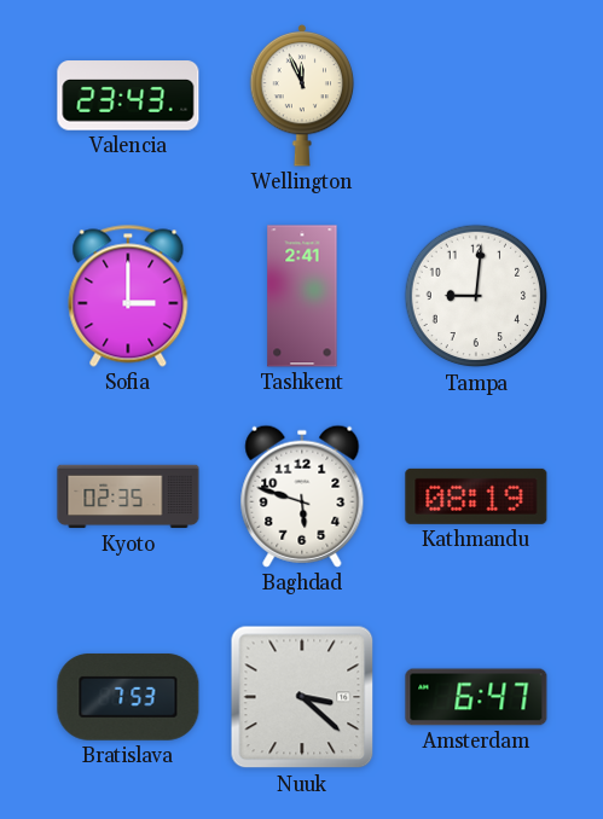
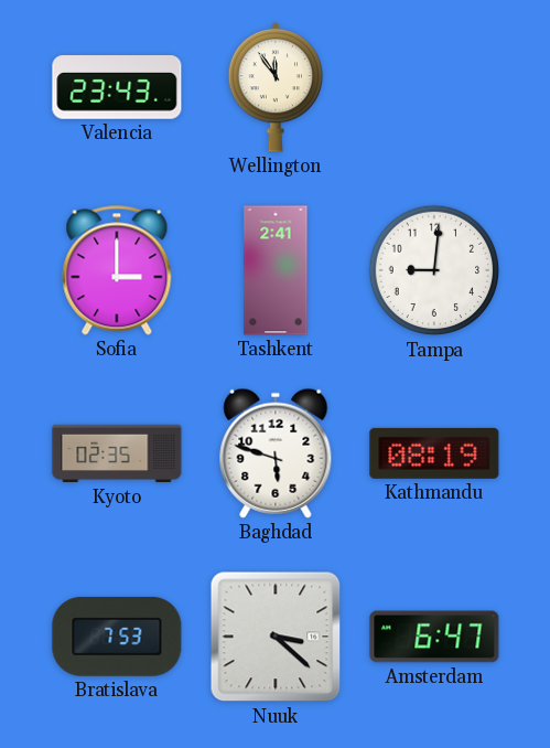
Wellington: 11:56 -> 11:54
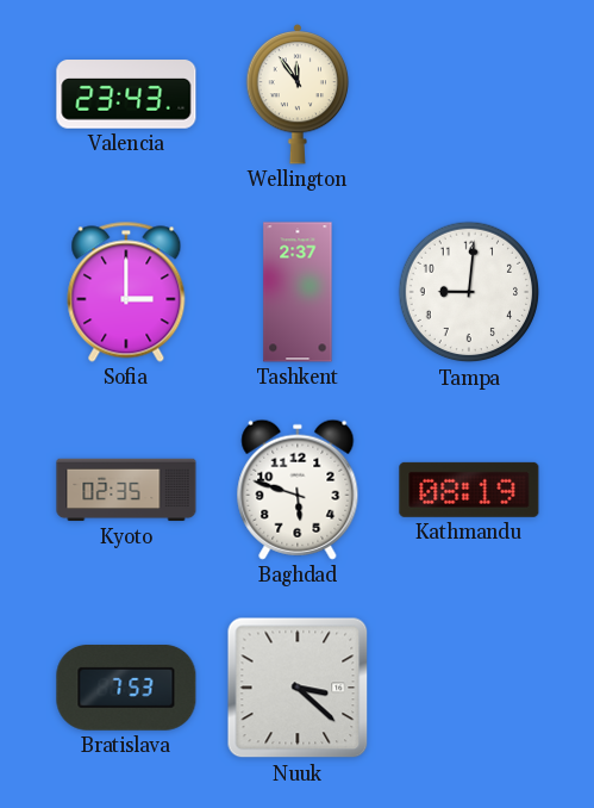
Tashkent: 2:41 -> 2:37
Amsterdam: 6:47 -> none
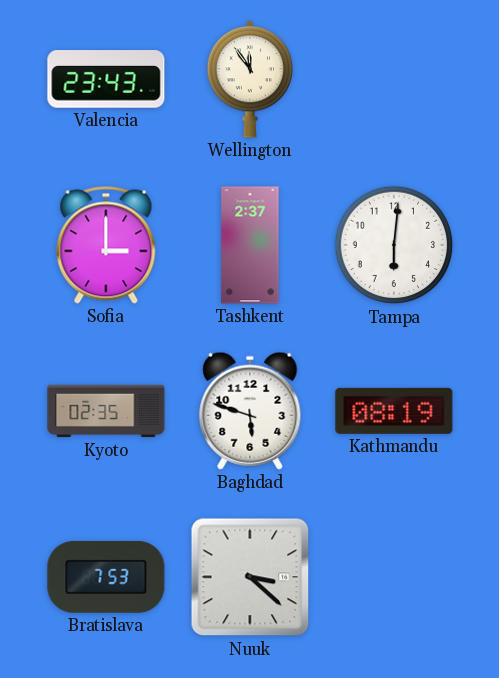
Tampa: 9:01 -> 6:01
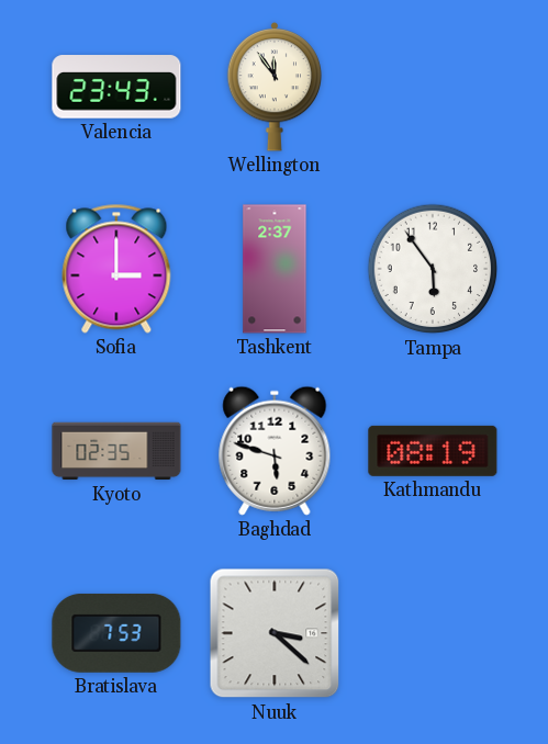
Tampa: 6:01 -> 5:54
